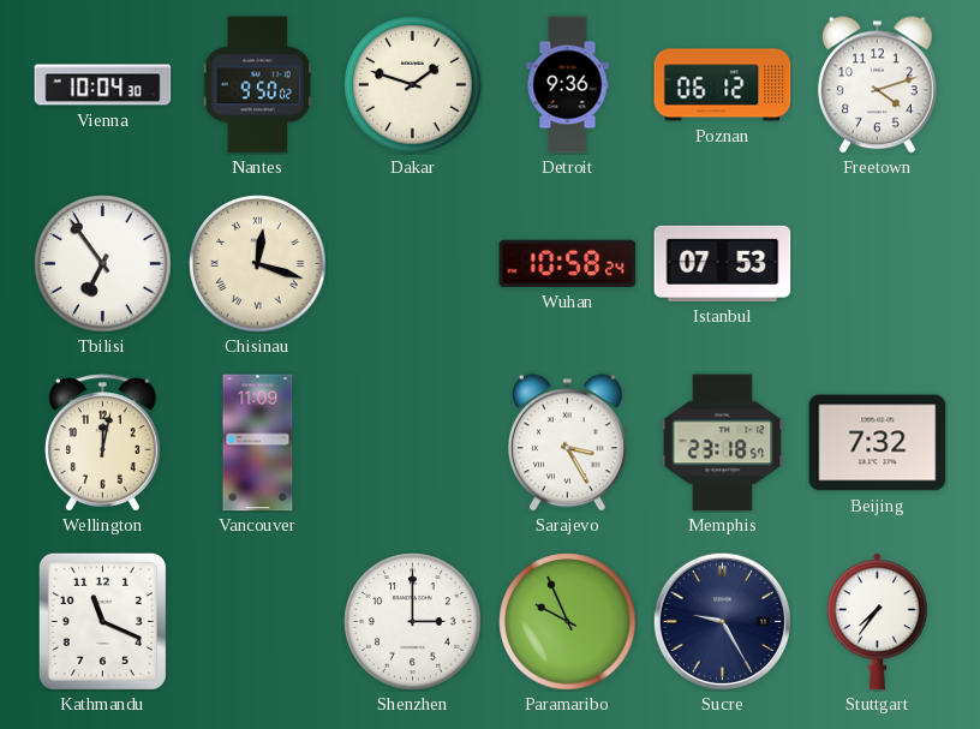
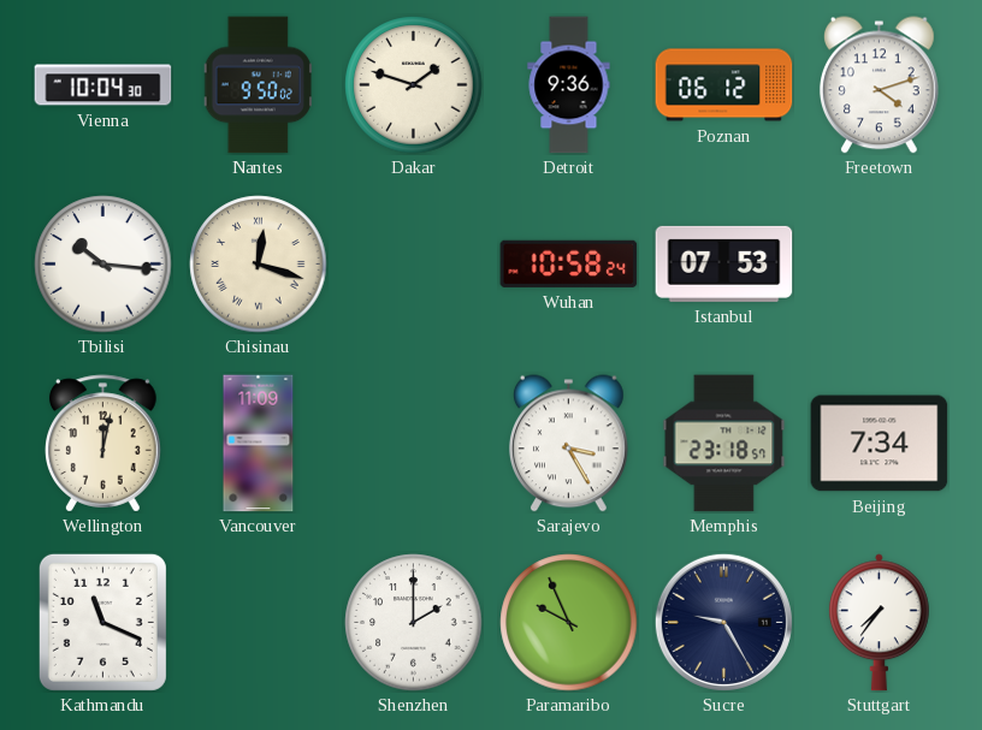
Tbilisi: 6:54 -> 10:16
Beijing: 7:32 -> 7:34
Shenzhen: 3:00 -> 2:00
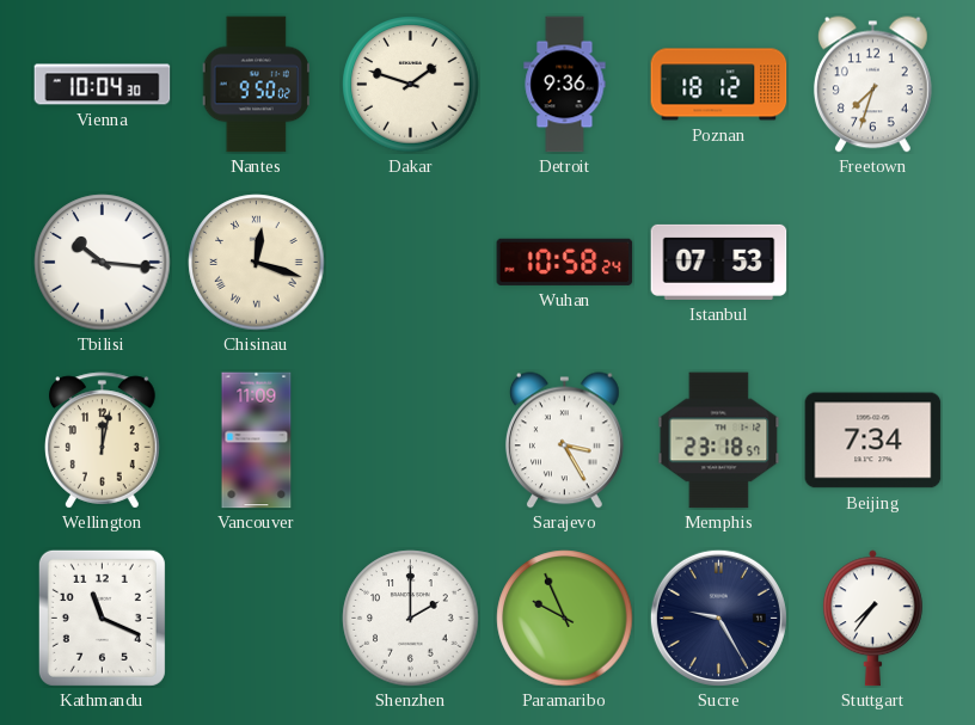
Poznan: 06:12 -> 18:12
Freetown: 4:12 -> 7:33
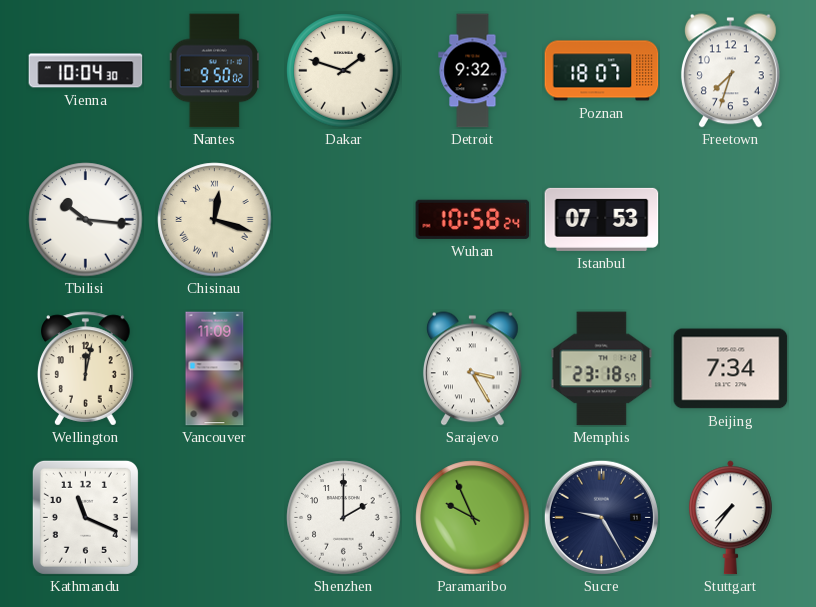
Detroit: 9:36 -> 9:32
Poznan: 18:12 -> 18:07
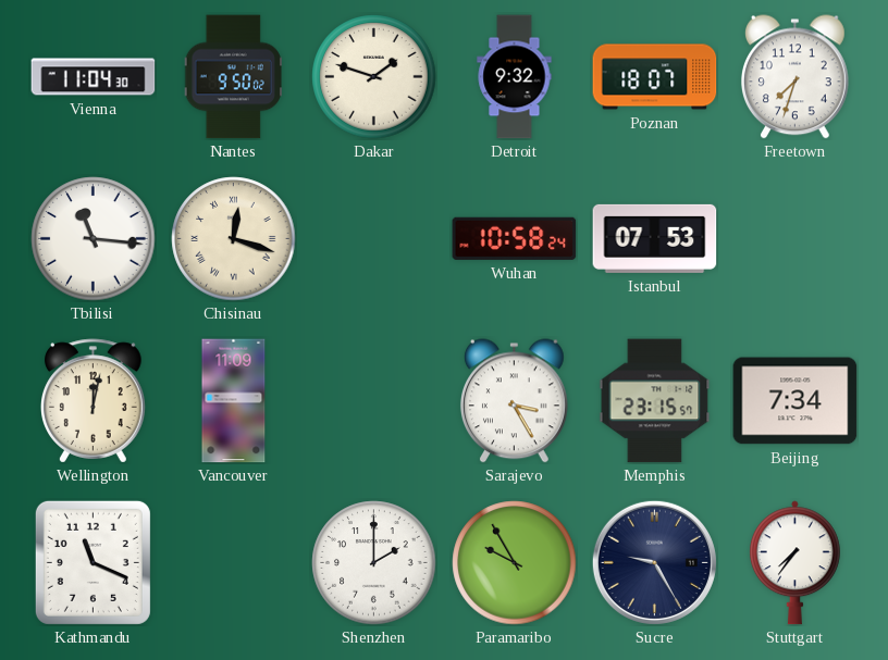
Vienna: 10:04 -> 11:04
Tbilisi: 10:16 -> 11:16
Memphis: 23:18 -> 23:15
Paramaribo: 9:56 -> 9:55
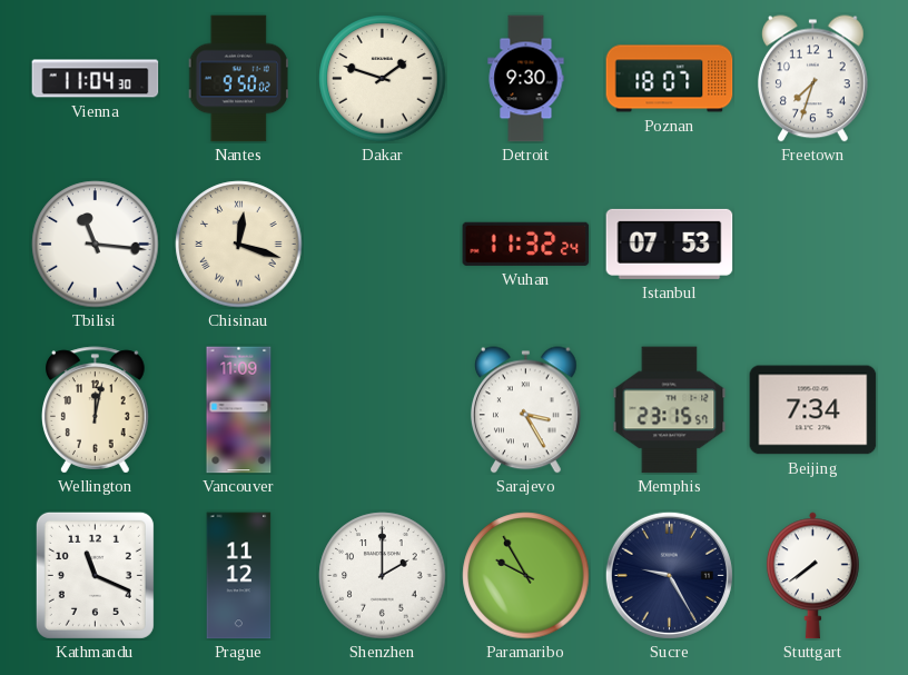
Detroit: 9:32 -> 9:30
Wuhan: 10:58 -> 11:32
Prague: none -> 11:12
Stuttgart: 7:36 -> 7:39
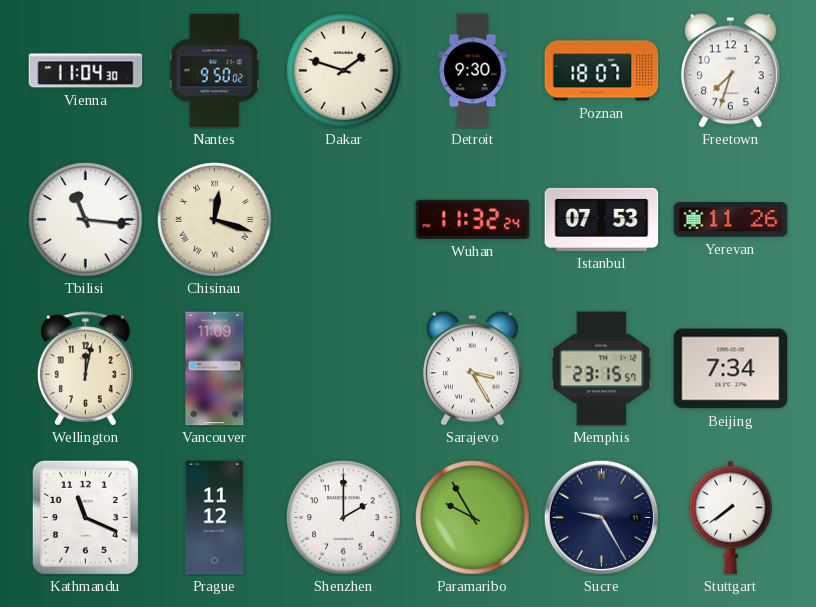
Yerevan: none -> 11:26
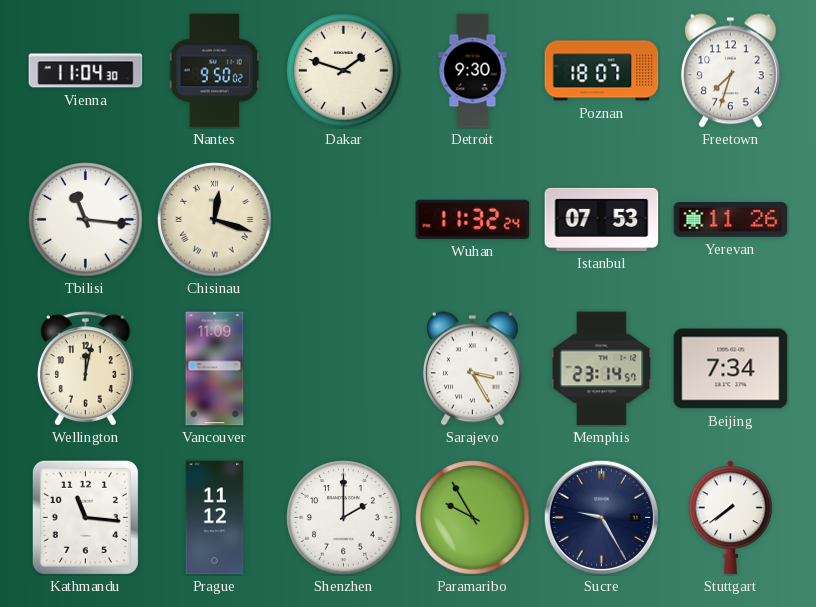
Memphis: 23:15 -> 23:14
Kathmandu: 11:19 -> 11:16
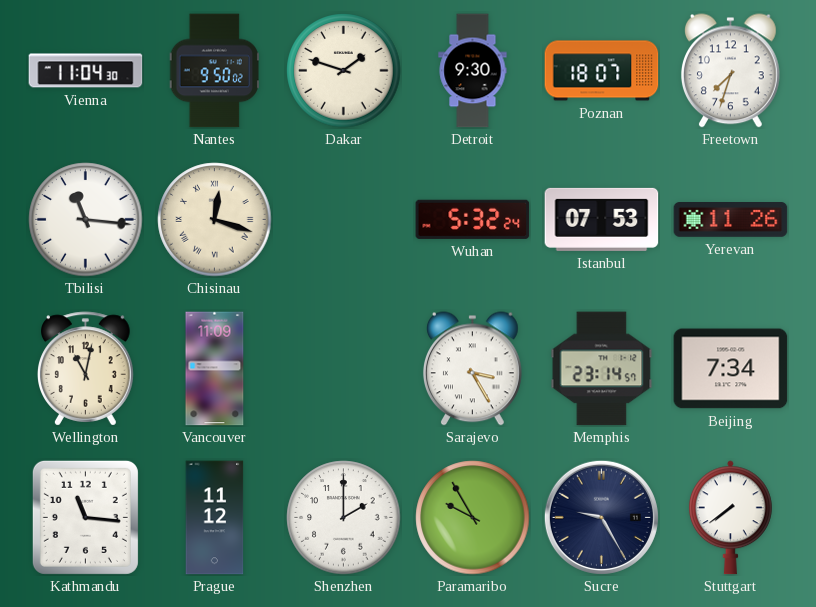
Wuhan: 11:32 -> 5:32
Wellington: 12:02 -> 11:02
